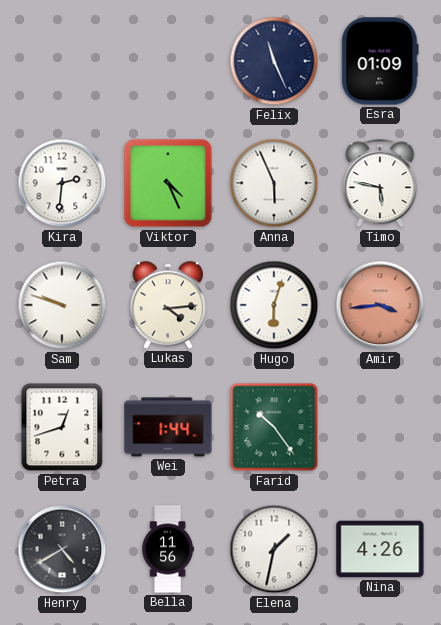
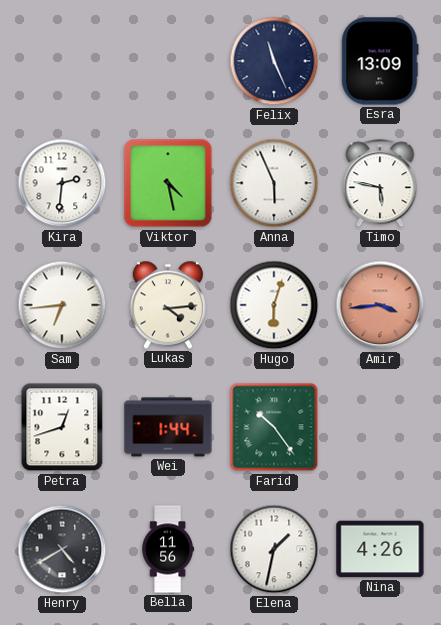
Esra: 01:09 -> 13:09
Viktor: 4:26 -> 4:28
Sam: 9:48 -> 6:44
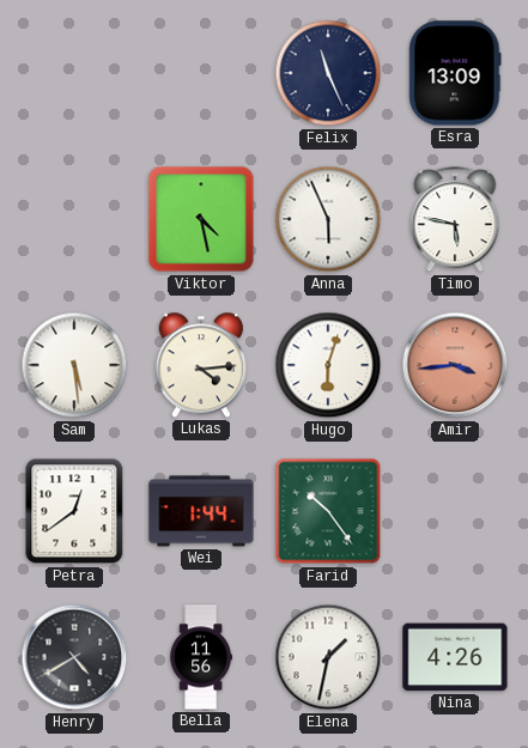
Kira: 2:31 -> none
Sam: 6:44 -> 5:29
Petra: 12:42 -> 12:39
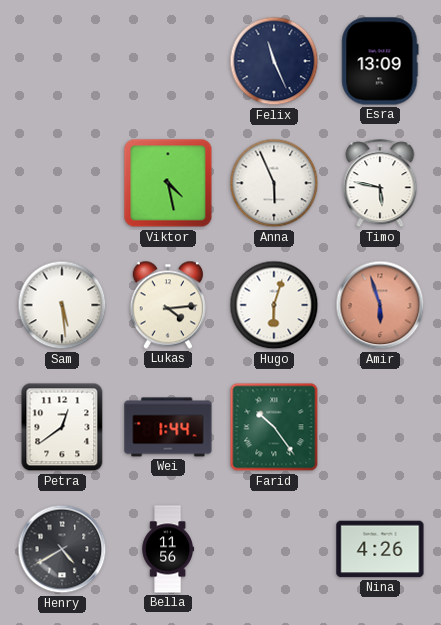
Amir: 3:44 -> 5:57
Elena: 1:32 -> none
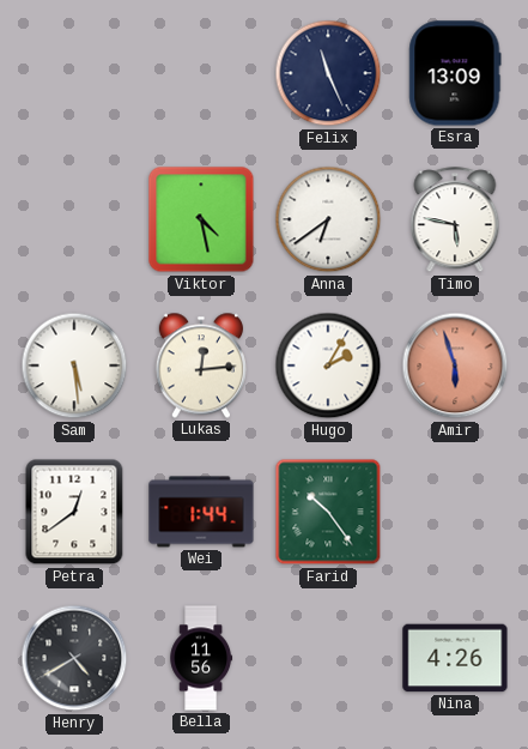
Anna: 5:56 -> 6:39
Lukas: 4:14 -> 12:14
Hugo: 6:03 -> 2:05
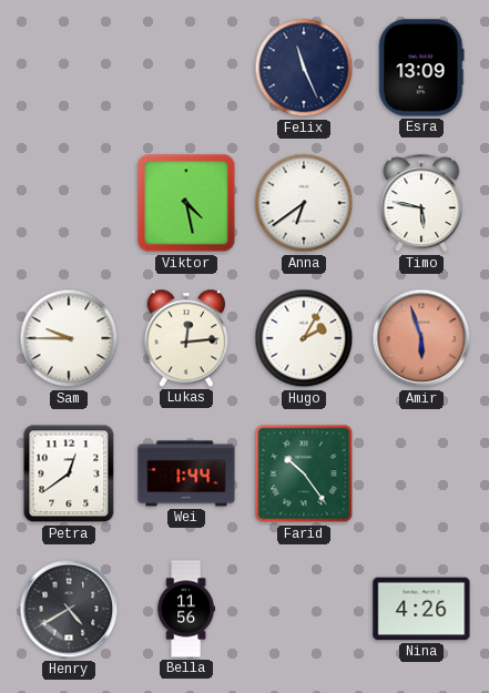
Sam: 5:29 -> 9:45
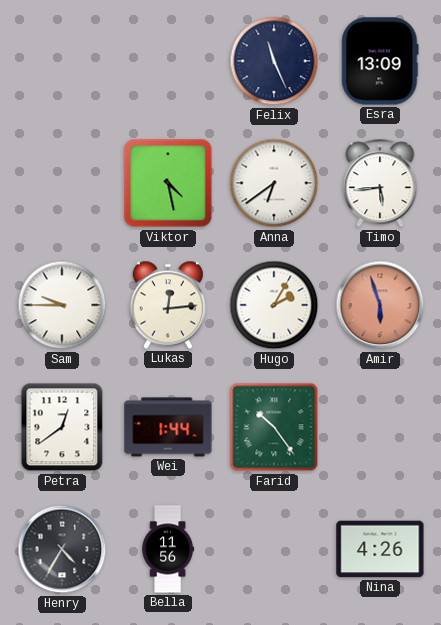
Timo: 5:47 -> 5:44
Henry: 4:40 -> 4:35
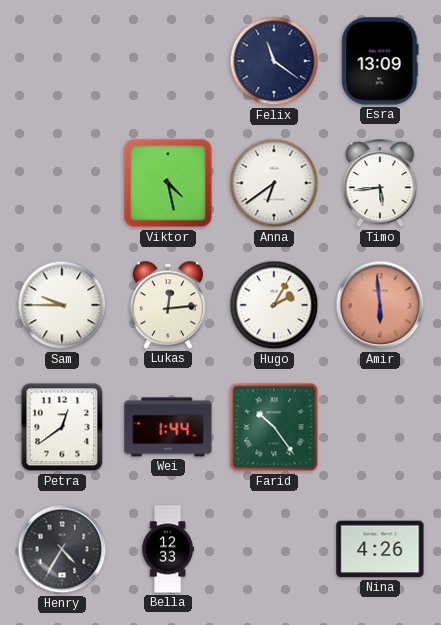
Felix: 11:26 -> 11:21
Amir: 5:57 -> 5:59
Bella: 11:56 -> 12:33
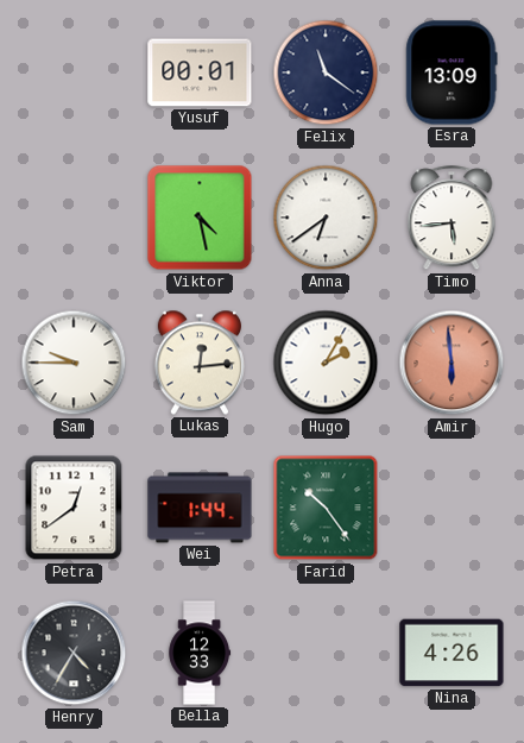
Yusuf: none -> 00:01
